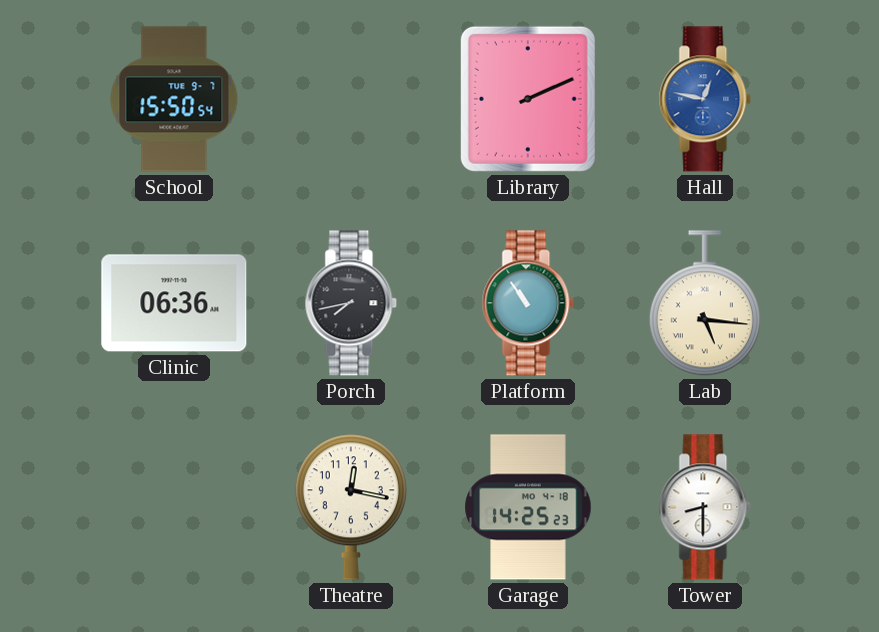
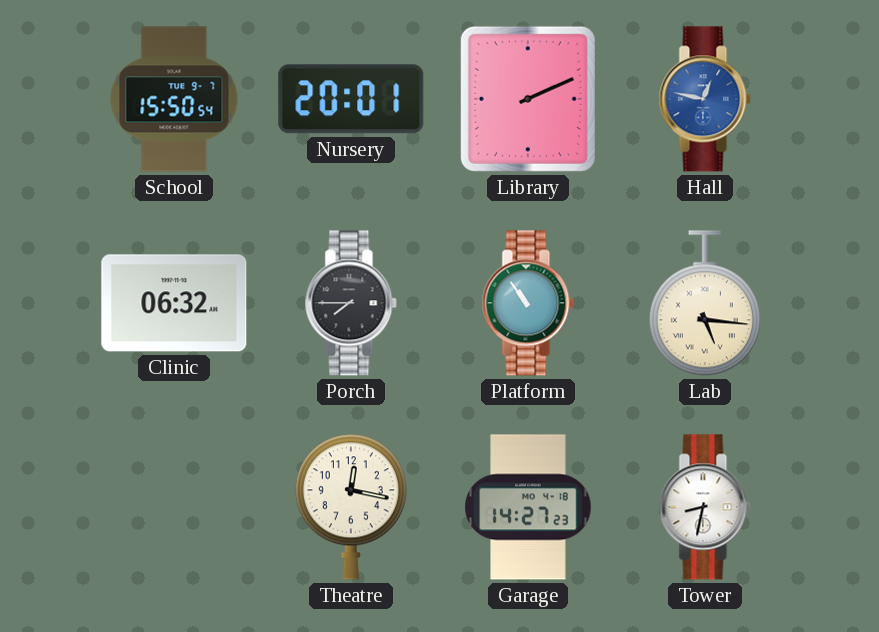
Nursery: none -> 20:01
Clinic: 06:36 -> 06:32
Porch: 7:43 -> 7:45
Garage: 14:25 -> 14:27
Tower: 8:30 -> 8:32
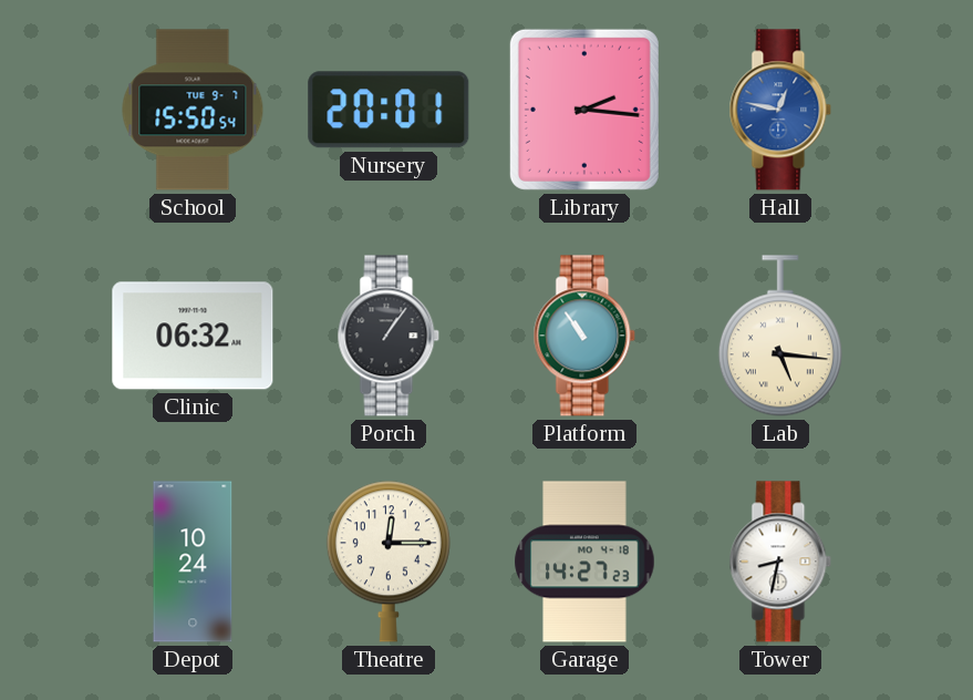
Library: 2:11 -> 2:16
Porch: 7:45 -> 1:06
Depot: none -> 10:24
Theatre: 12:17 -> 12:15
